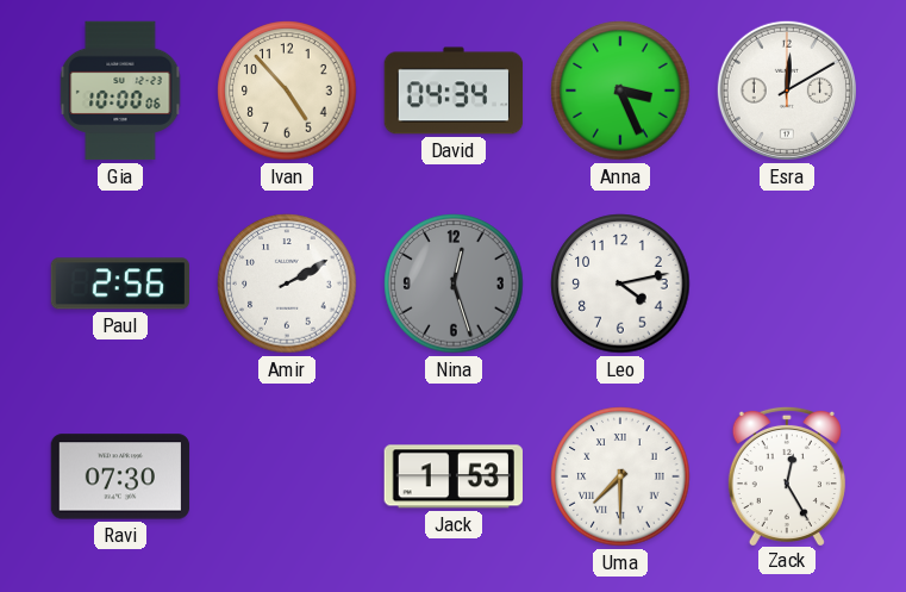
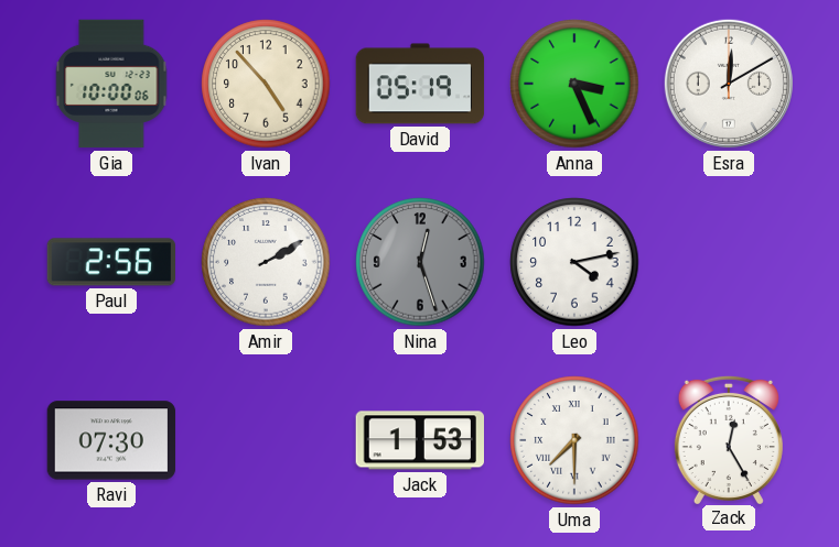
David: 04:34 -> 05:19
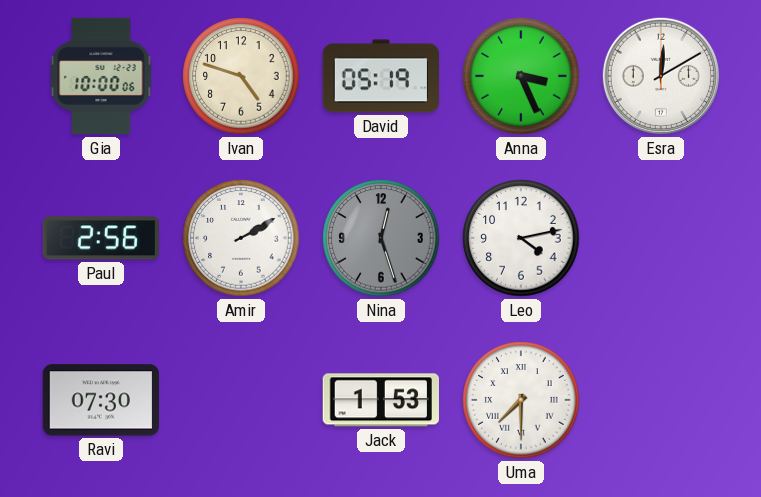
Ivan: 4:53 -> 4:48
Zack: 12:25 -> none
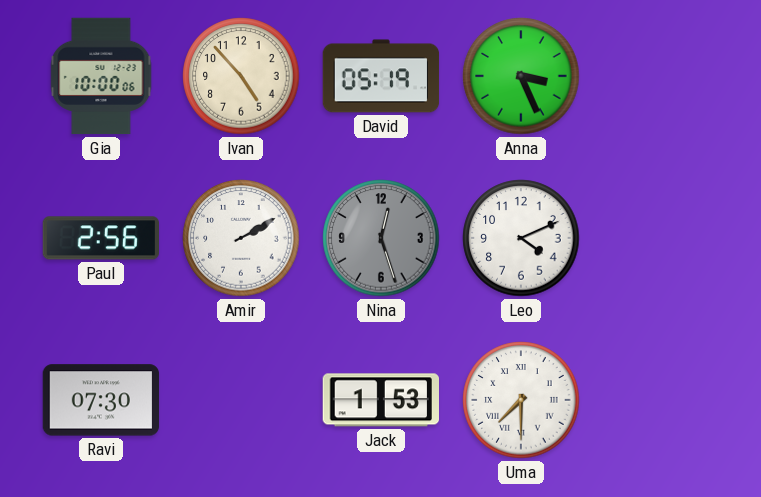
Ivan: 4:48 -> 4:53
Esra: 12:10 -> none
Leo: 4:13 -> 4:11
